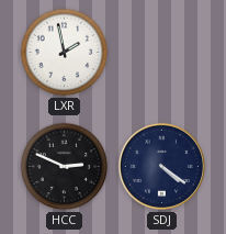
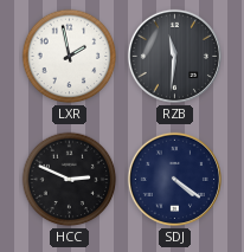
RZB: none -> 11:31
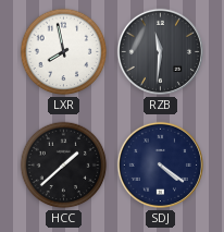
LXR: 1:58 -> 7:58
HCC: 2:49 -> 1:38
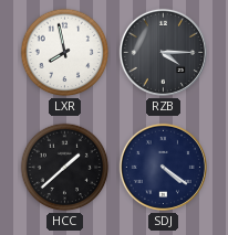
RZB: 11:31 -> 4:15
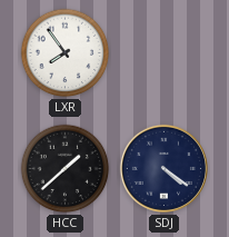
LXR: 7:58 -> 7:54
RZB: 4:15 -> none
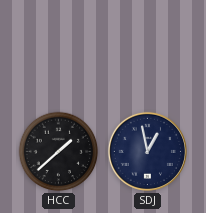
LXR: 7:54 -> none
SDJ: 4:21 -> 12:58
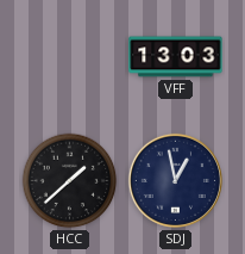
VFF: none -> 13:03
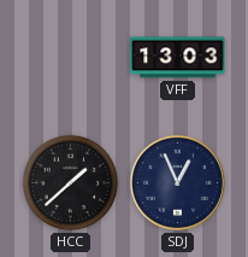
SDJ: 12:58 -> 12:56
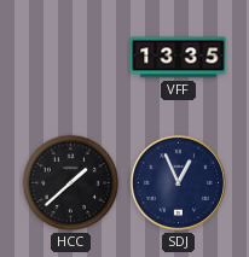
VFF: 13:03 -> 13:35
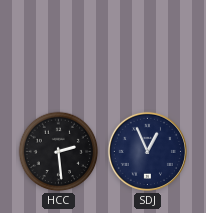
VFF: 13:35 -> none
HCC: 1:38 -> 2:29
